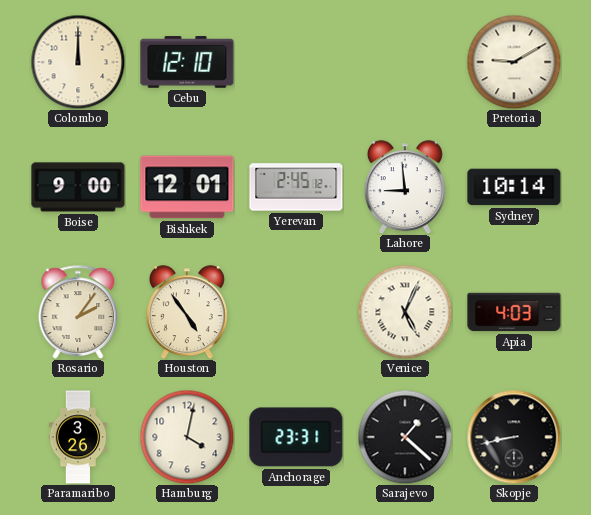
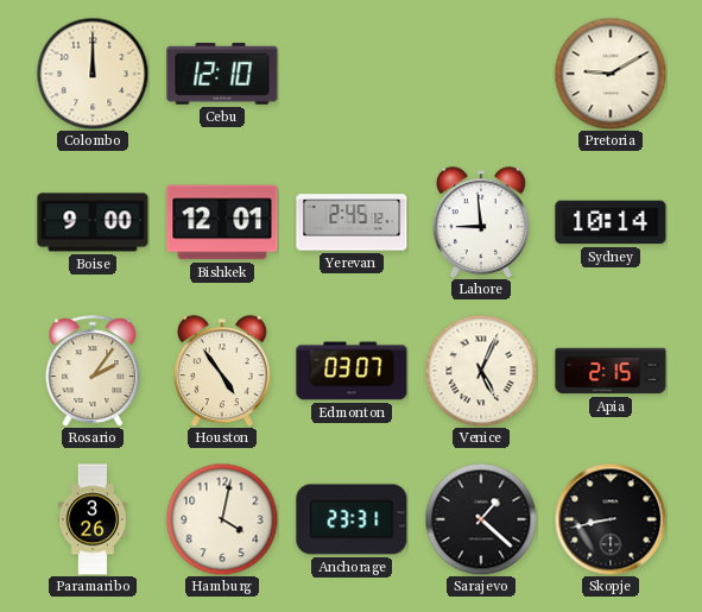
Edmonton: none -> 03:07
Apia: 4:03 -> 2:15
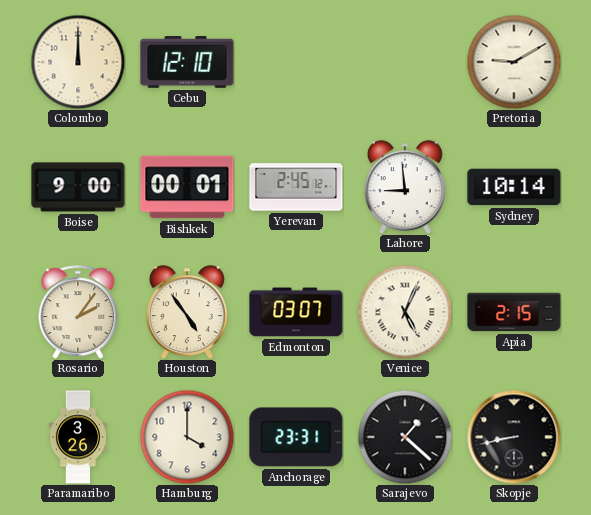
Bishkek: 12:01 -> 00:01
Hamburg: 4:02 -> 4:00
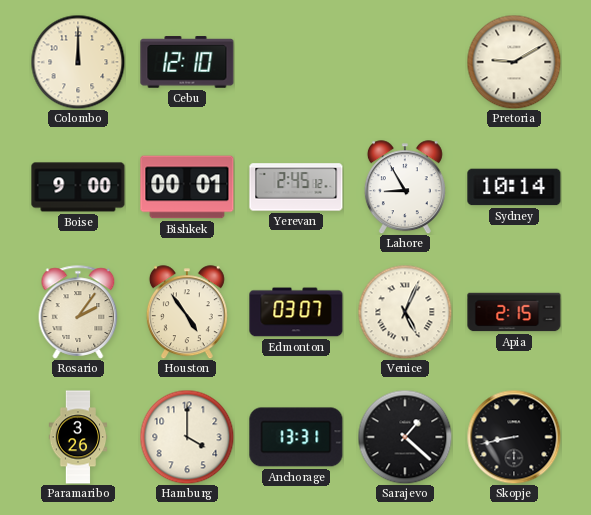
Lahore: 8:59 -> 8:55
Anchorage: 23:31 -> 13:31
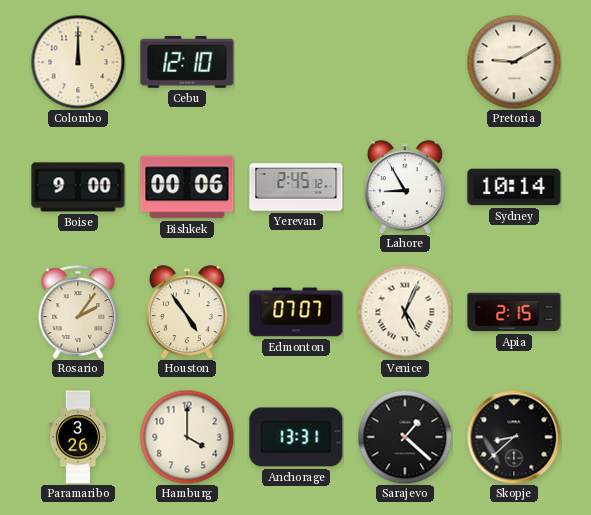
Bishkek: 00:01 -> 00:06
Edmonton: 03:07 -> 07:07
Skopje: 8:43 -> 8:38
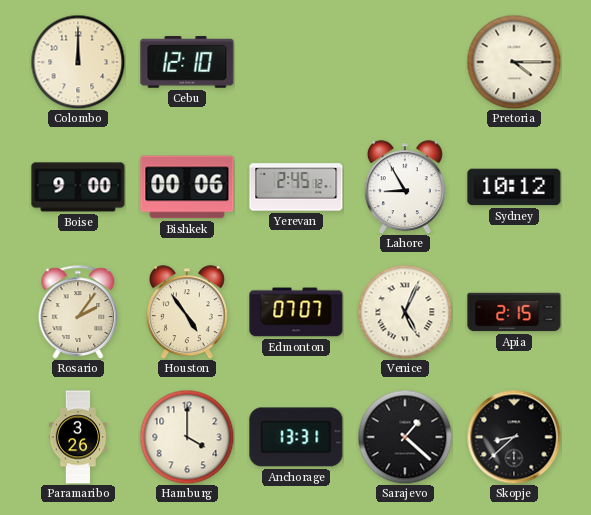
Pretoria: 9:10 -> 4:15
Sydney: 10:14 -> 10:12
